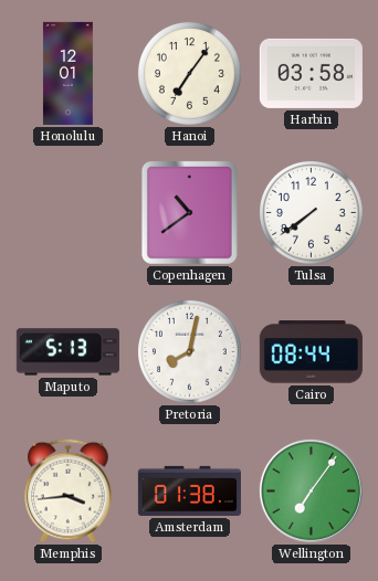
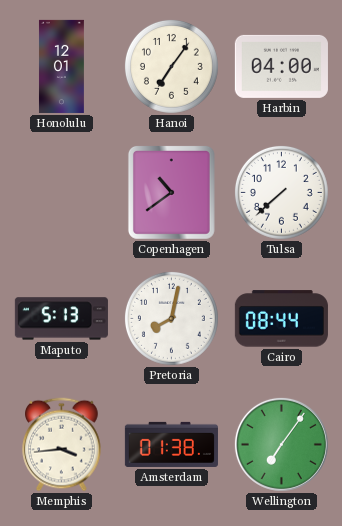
Harbin: 03:58 -> 04:00
Tulsa: 7:39 -> 7:38
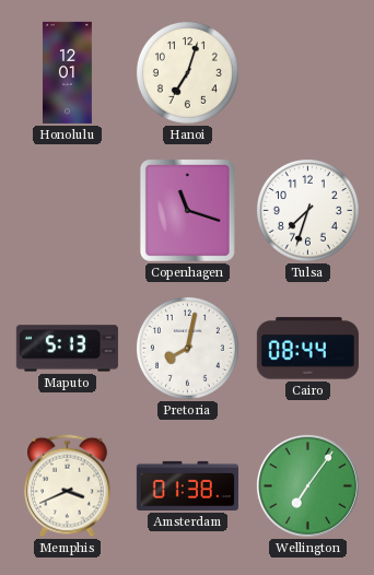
Hanoi: 7:06 -> 7:03
Harbin: 04:00 -> none
Copenhagen: 10:39 -> 11:18
Tulsa: 7:38 -> 7:33
Memphis: 3:44 -> 3:41
